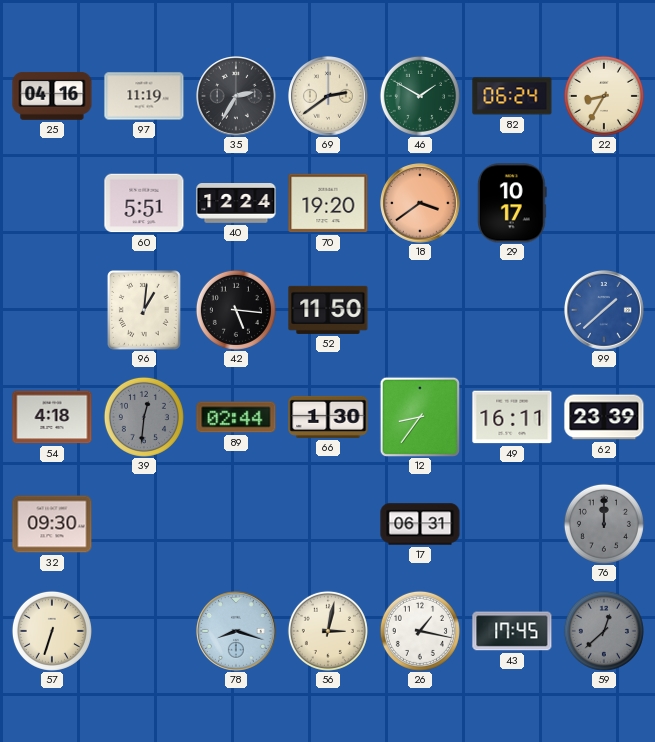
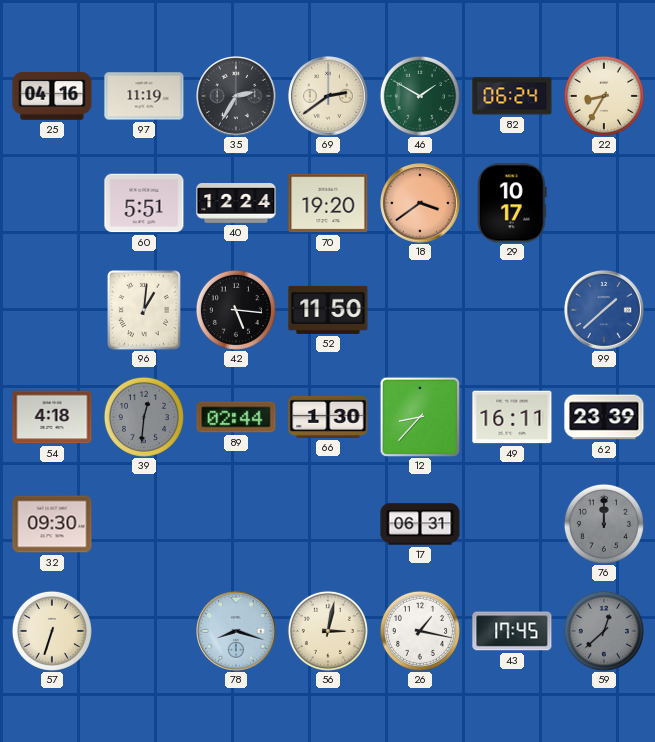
12: 8:36 -> 8:37
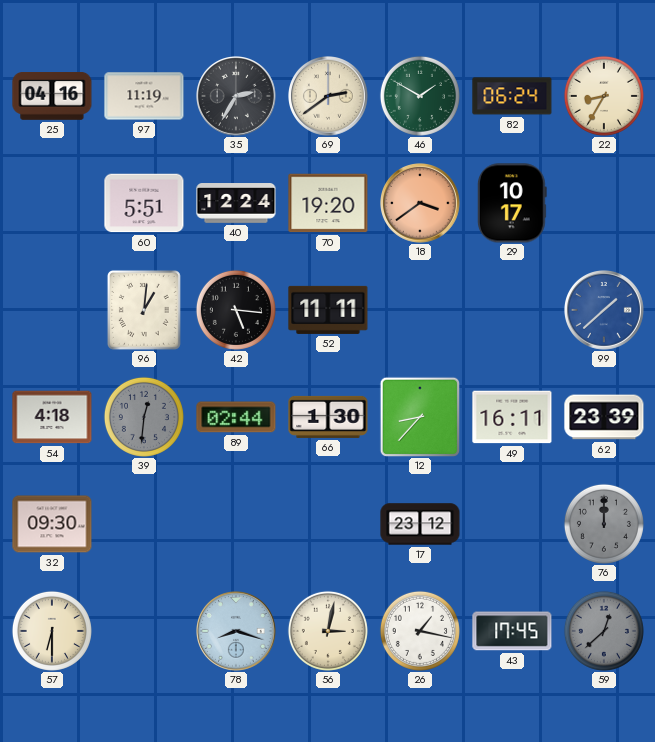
52: 11:50 -> 11:11
17: 06:31 -> 23:12
57: 6:33 -> 6:30
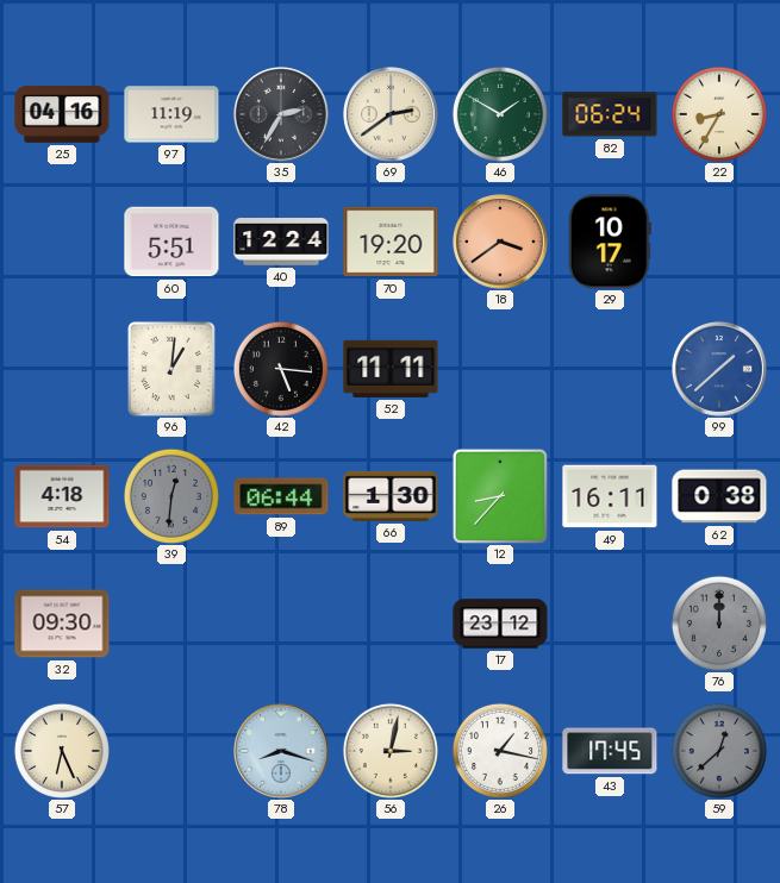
89: 02:44 -> 06:44
62: 23:39 -> 0:38
57: 6:30 -> 6:26
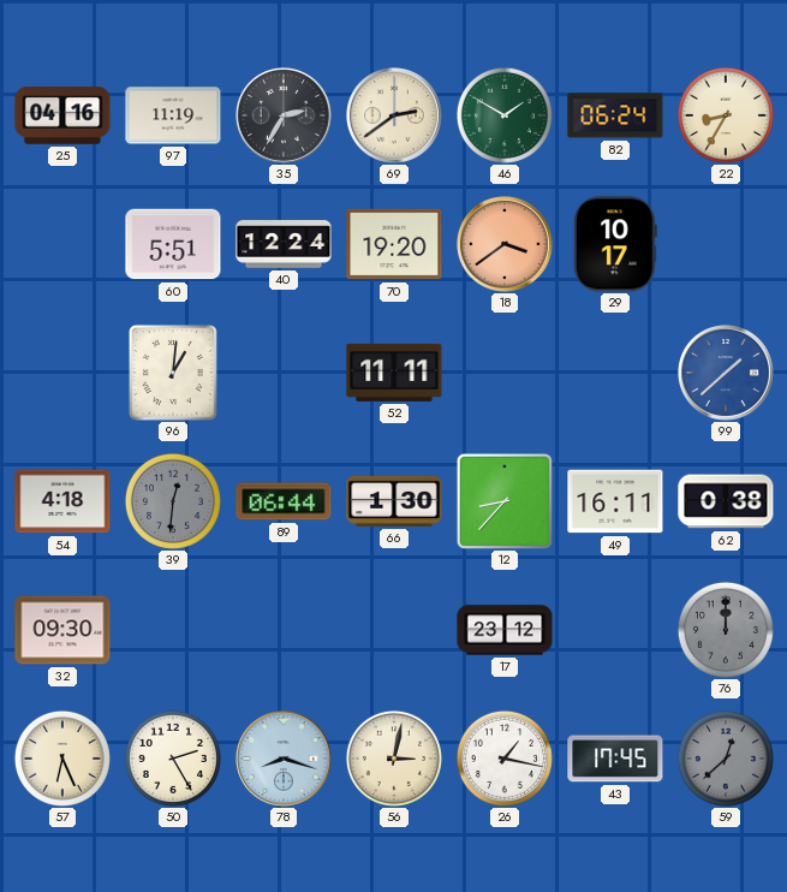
42: 5:16 -> none
50: none -> 2:25
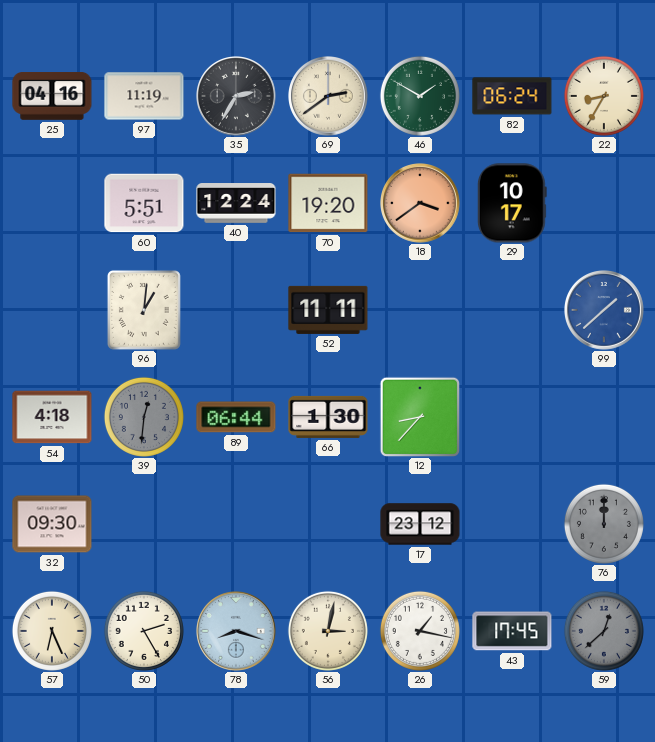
49: 16:11 -> none
62: 0:38 -> none
